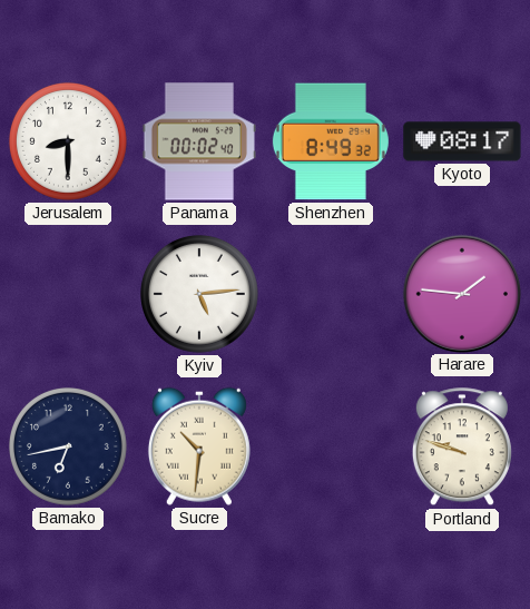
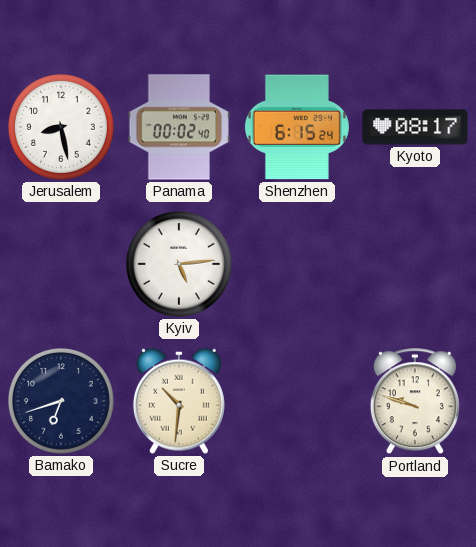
Jerusalem: 8:30 -> 8:28
Shenzhen: 8:49 -> 6:15
Harare: 1:46 -> none
Bamako: 6:43 -> 6:42
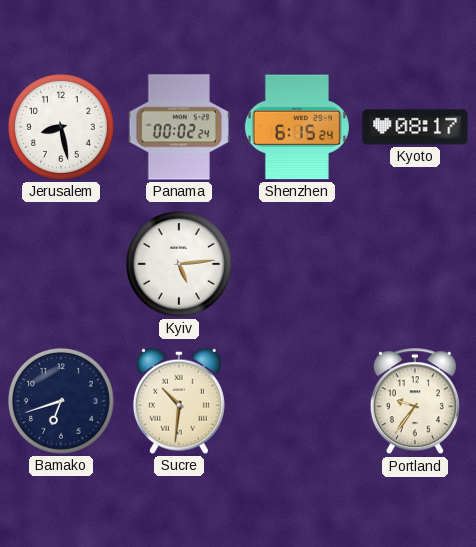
Panama: 00:02:40 -> 00:02:24
Portland: 9:48 -> 9:36
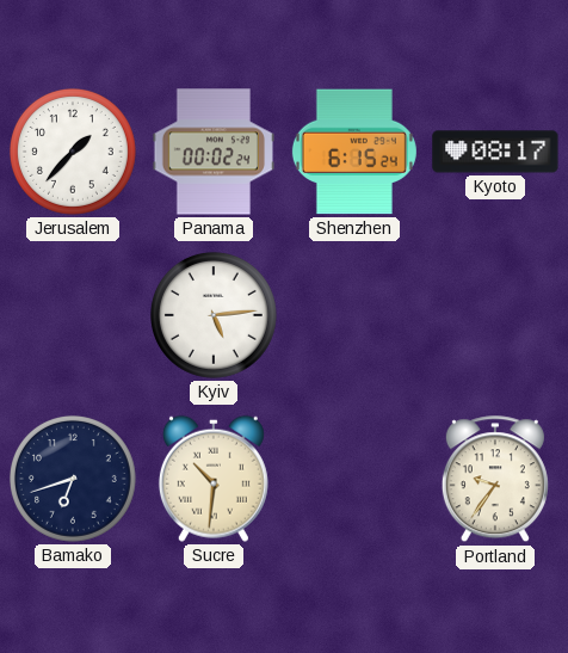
Jerusalem: 8:28 -> 1:37
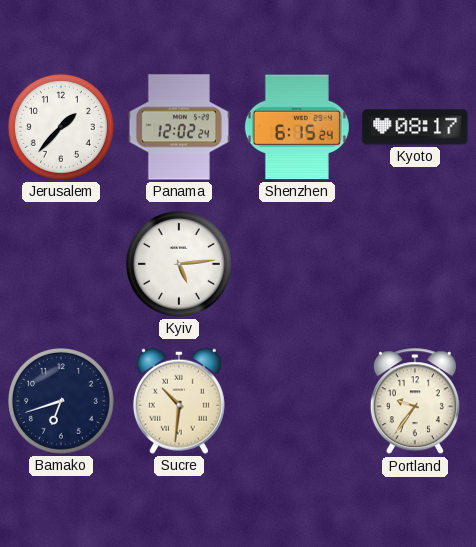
Panama: 00:02 -> 12:02
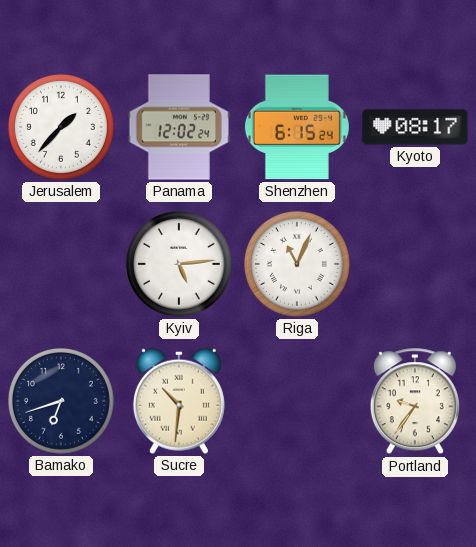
Riga: none -> 11:04
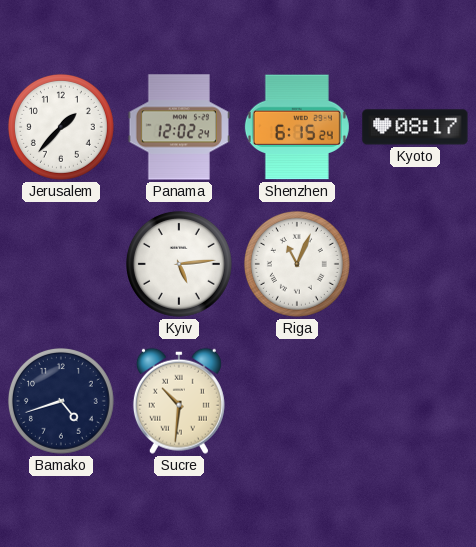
Bamako: 6:42 -> 4:42
Portland: 9:36 -> none
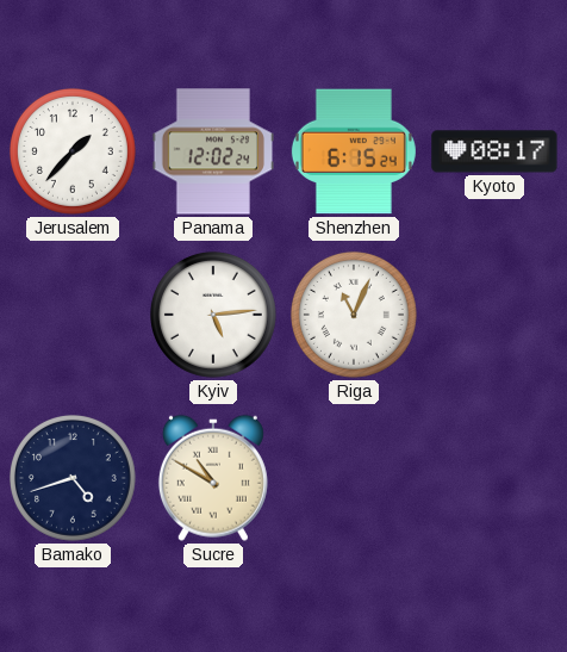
Sucre: 10:31 -> 10:50
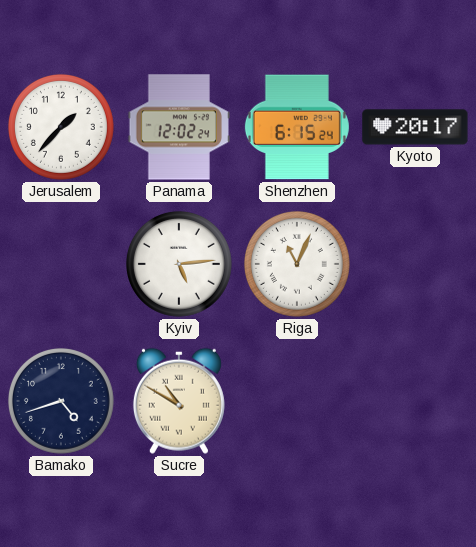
Kyoto: 08:17 -> 20:17
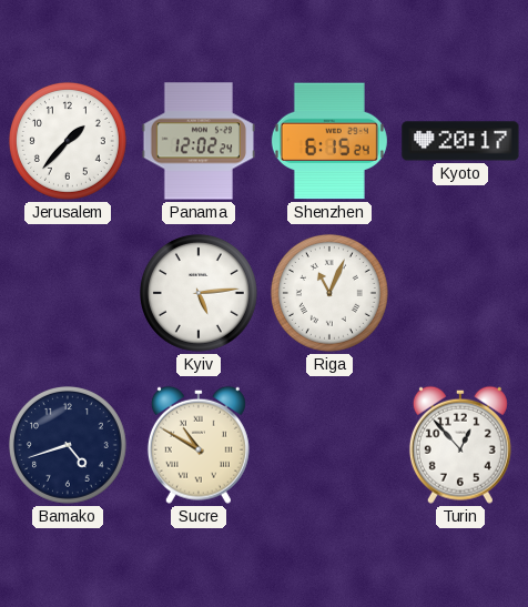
Turin: none -> 12:53
